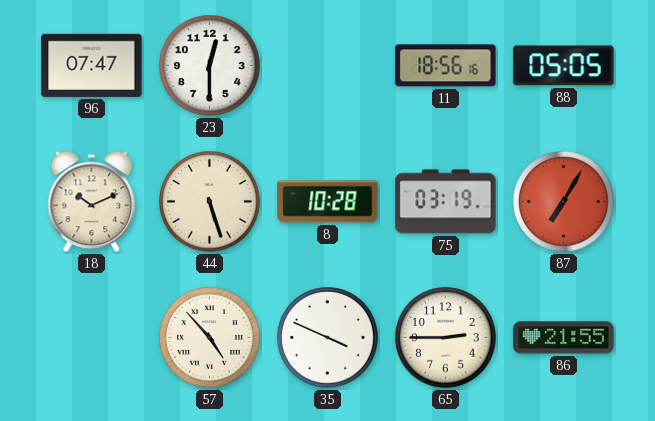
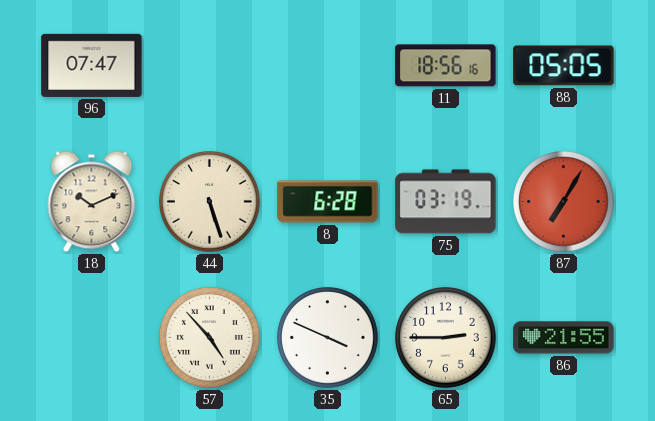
23: 12:30 -> none
8: 10:28 -> 6:28
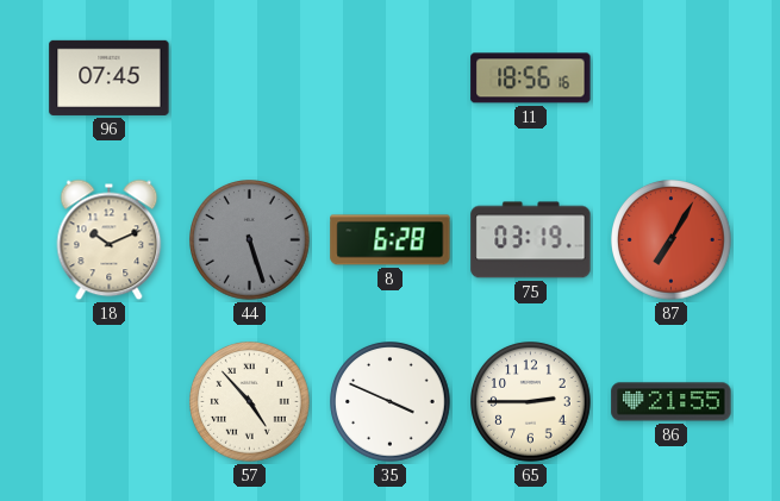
96: 07:47 -> 07:45
88: 05:05 -> none
44 dial: cream -> grey
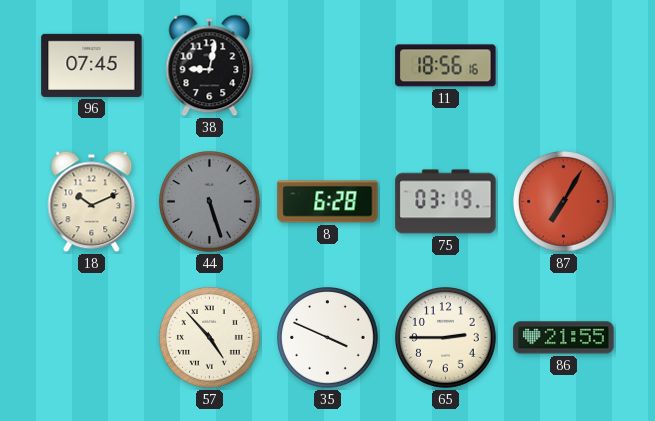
38: none -> 9:02
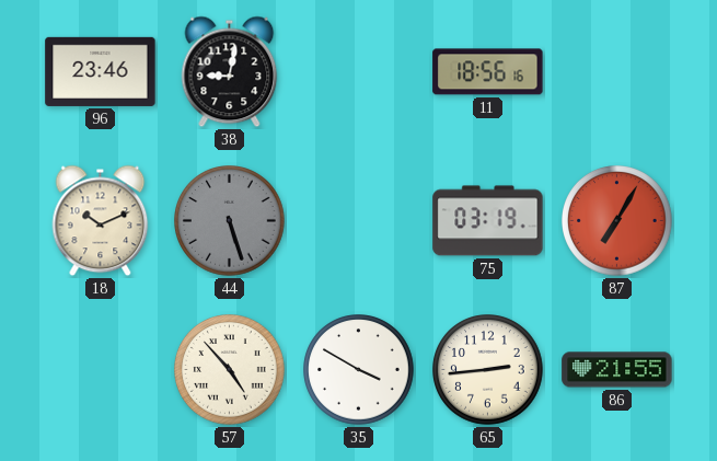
96: 07:45 -> 23:46
8: 6:28 -> none
35: 3:49 -> 3:50
65: 2:45 -> 2:44
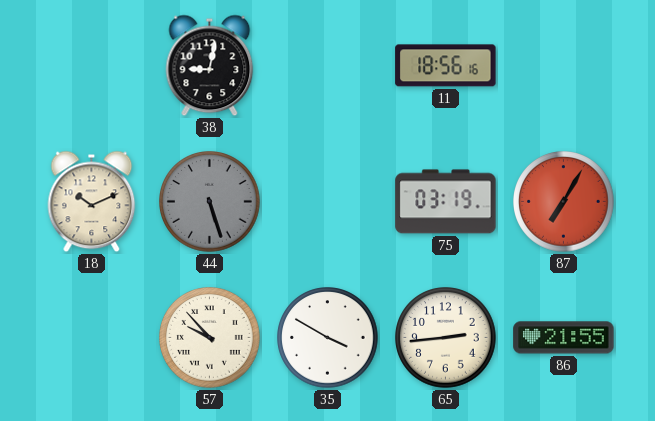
96: 23:46 -> none
57: 4:53 -> 9:53
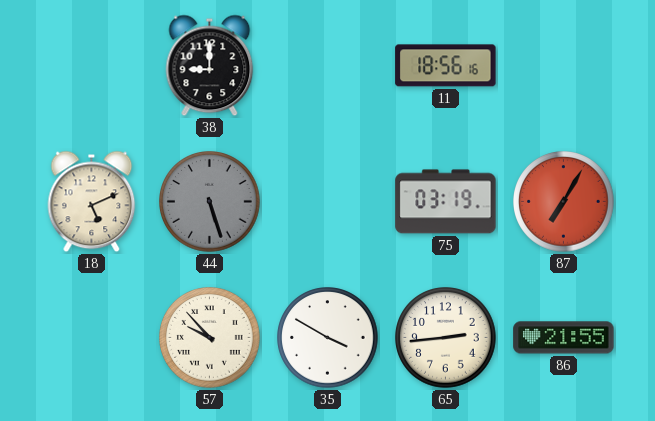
38: 9:02 -> 9:00
18: 10:11 -> 5:11
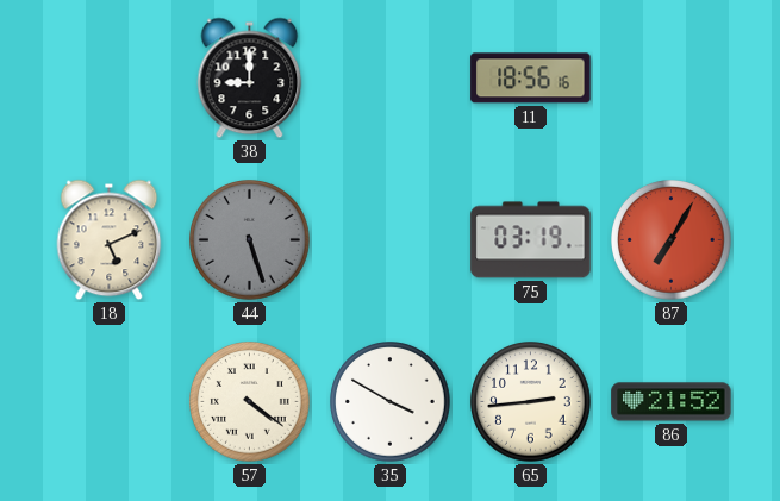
57: 9:53 -> 4:21
86: 21:55 -> 21:52
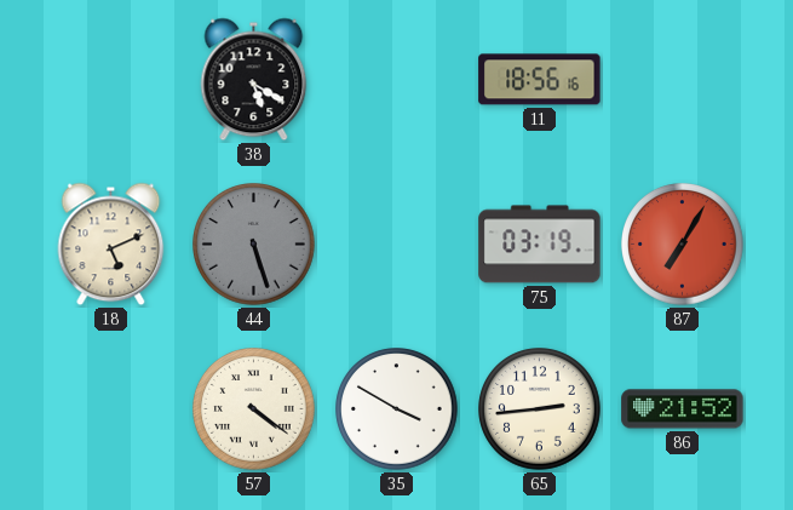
38: 9:00 -> 5:20
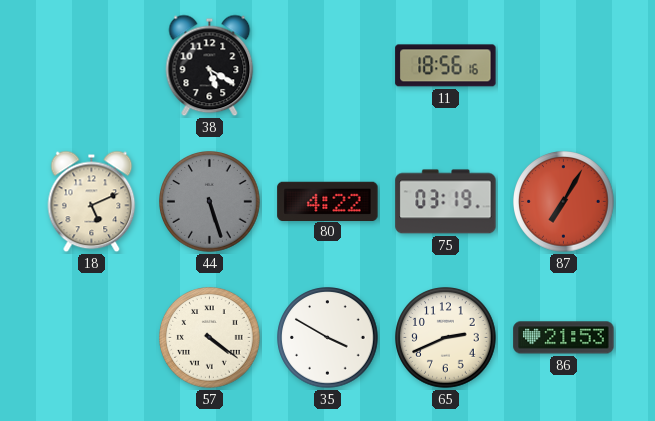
80: none -> 4:22
65: 2:44 -> 2:41
86: 21:52 -> 21:53
